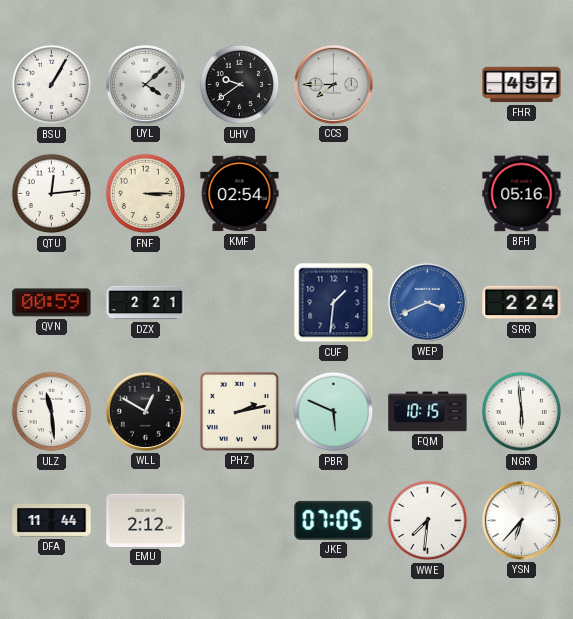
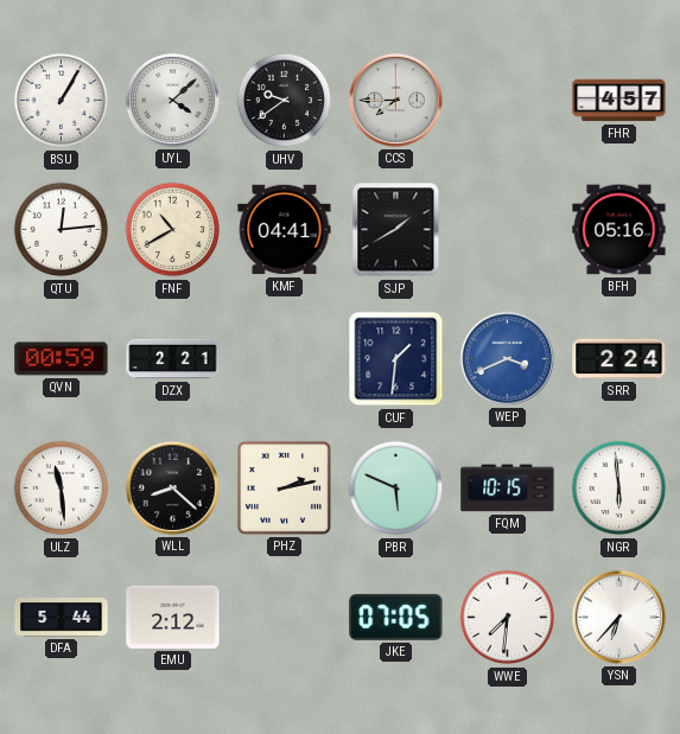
FNF: 3:15 -> 10:40
KMF: 02:54 -> 04:41
SJP: none -> 1:40
WLL: 12:50 -> 8:22
DFA: 11:44 -> 5:44
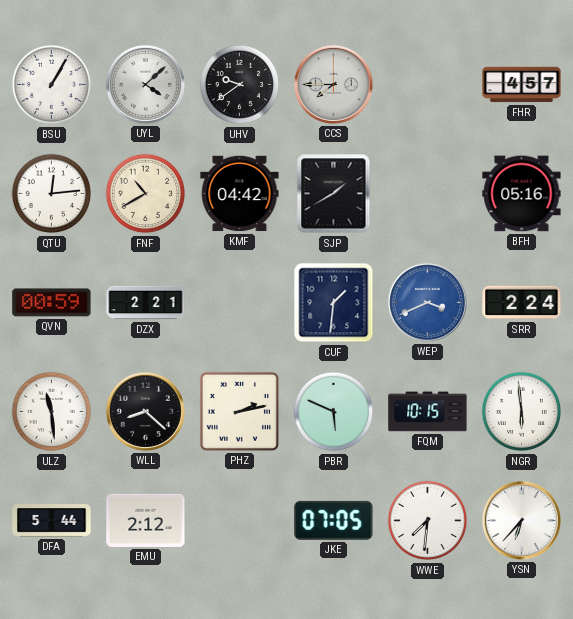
KMF: 04:41 -> 04:42
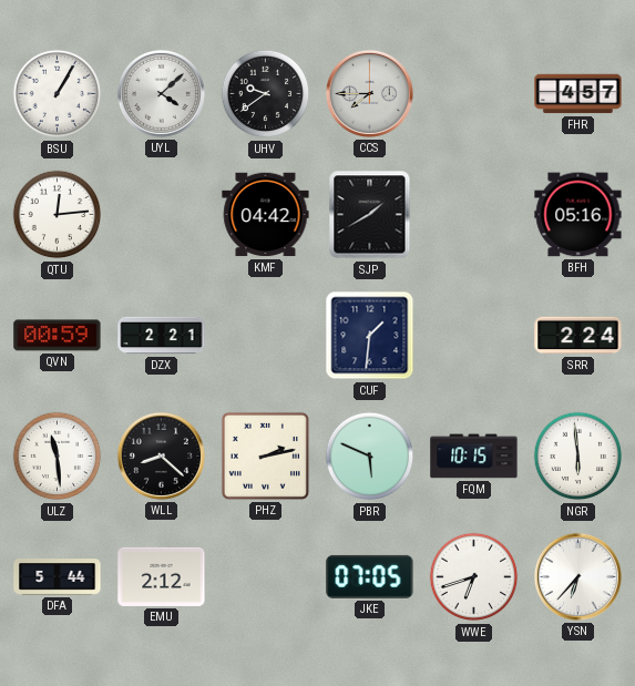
FNF: 10:40 -> none
WEP: 3:41 -> none
WWE: 7:31 -> 6:42
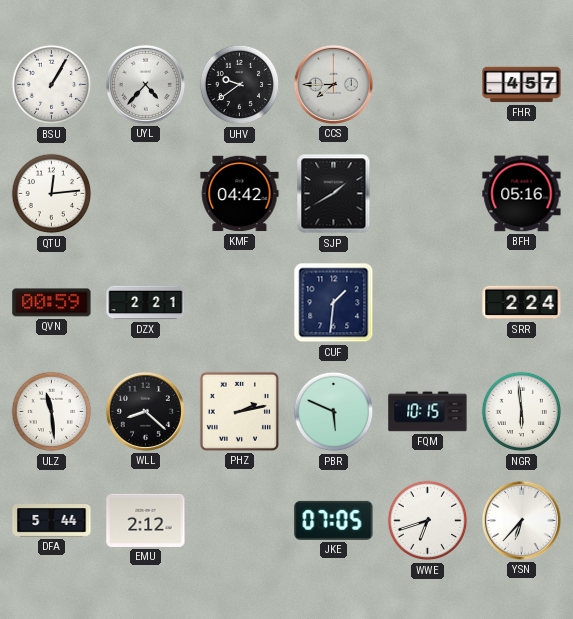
UYL: 4:08 -> 4:37
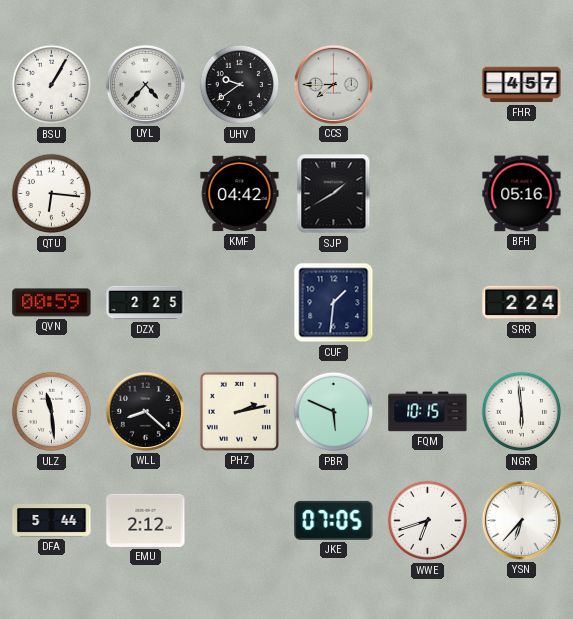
QTU: 12:14 -> 6:16
DZX: 2:21 -> 2:25
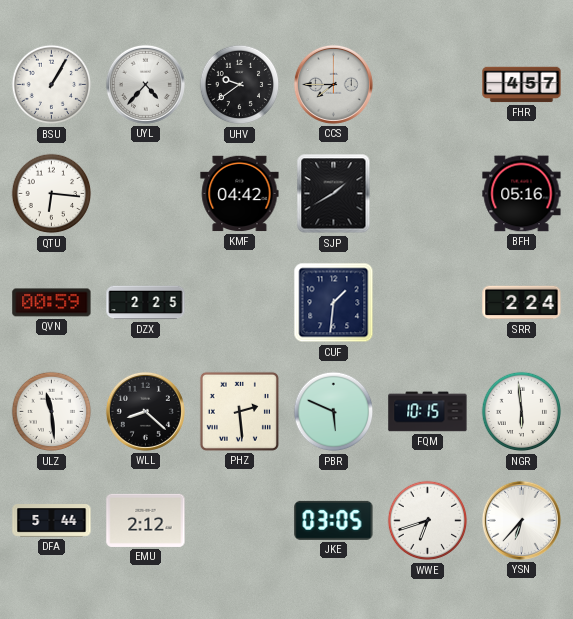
PHZ: 2:13 -> 2:29
JKE: 07:05 -> 03:05
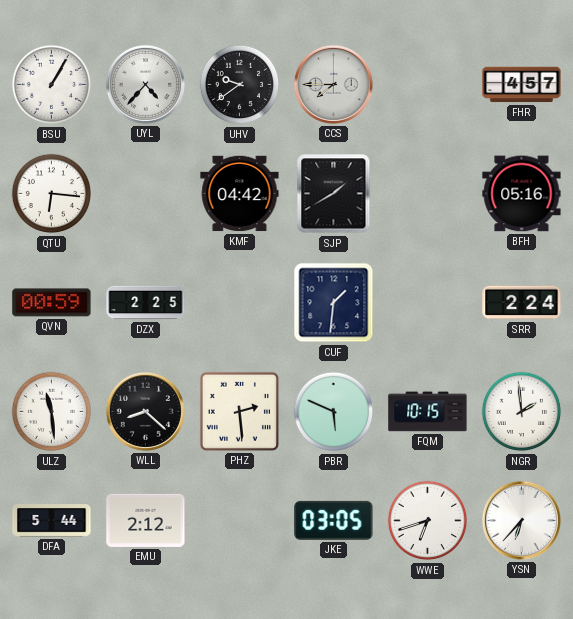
NGR: 5:59 -> 1:59
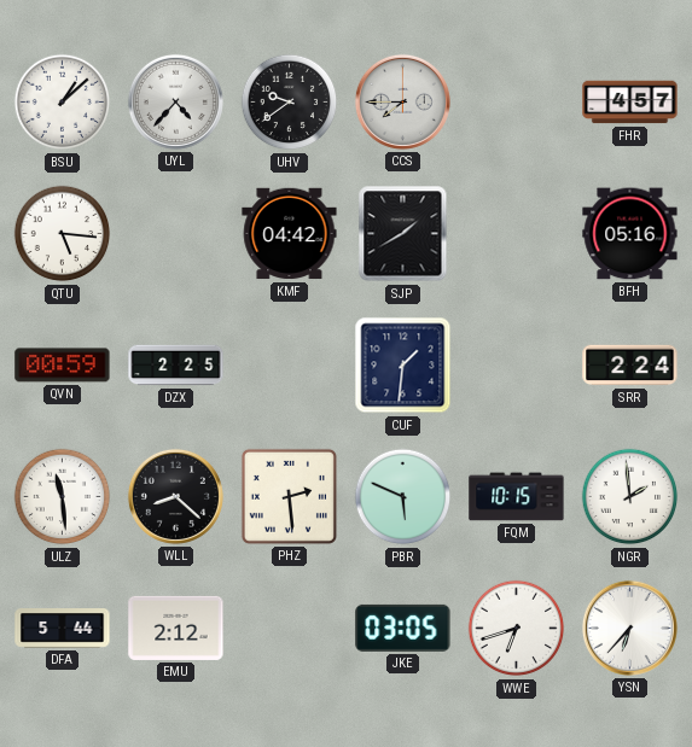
BSU: 1:05 -> 1:08
QTU: 6:16 -> 5:16
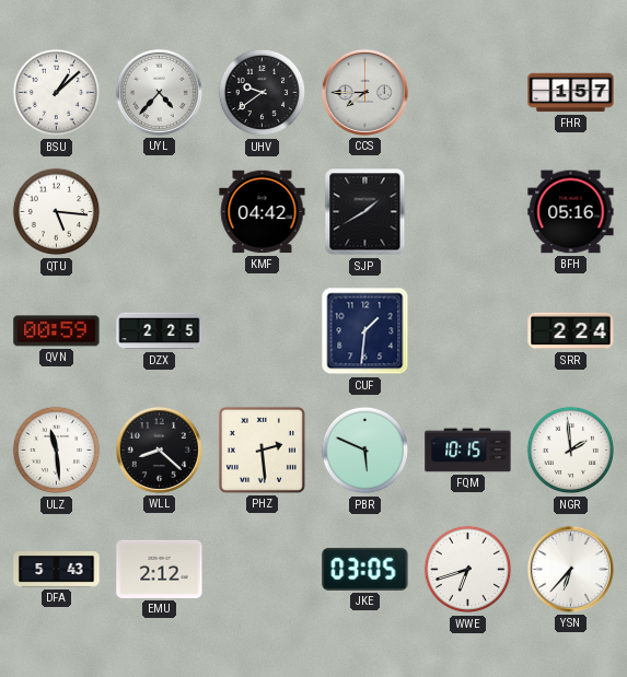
FHR: 4:57 -> 1:57
DFA: 5:44 -> 5:43
